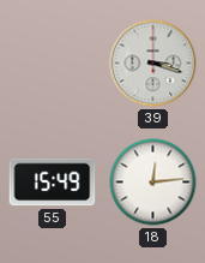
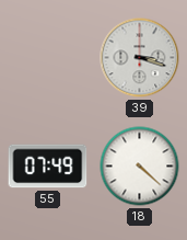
55: 15:49 -> 07:49
18: 12:14 -> 4:22
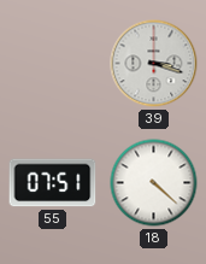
55: 07:49 -> 07:51
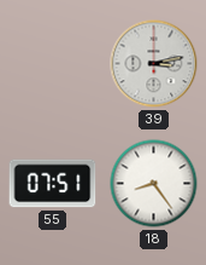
39: 3:18 -> 3:13
18: 4:22 -> 8:24
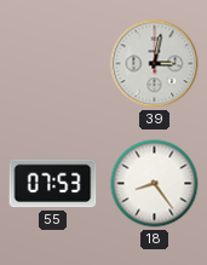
39: 3:13 -> 3:02
55: 07:51 -> 07:53
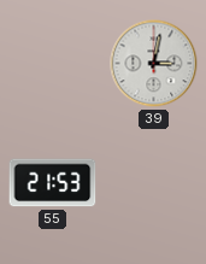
55: 07:53 -> 21:53
18: 8:24 -> none
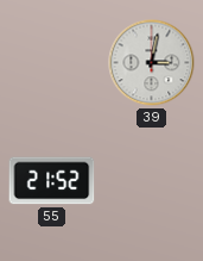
55: 21:53 -> 21:52
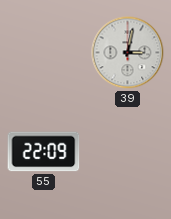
55: 21:52 -> 22:09
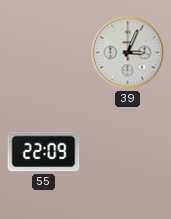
39: 3:02 -> 3:04
